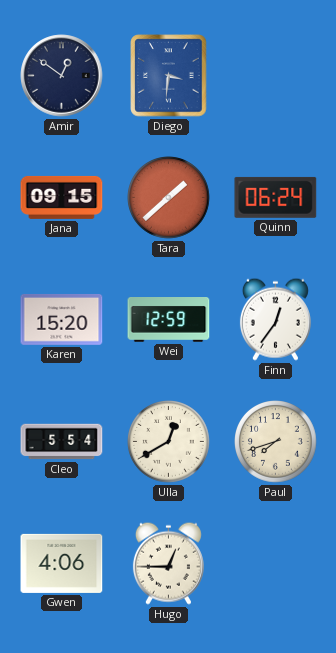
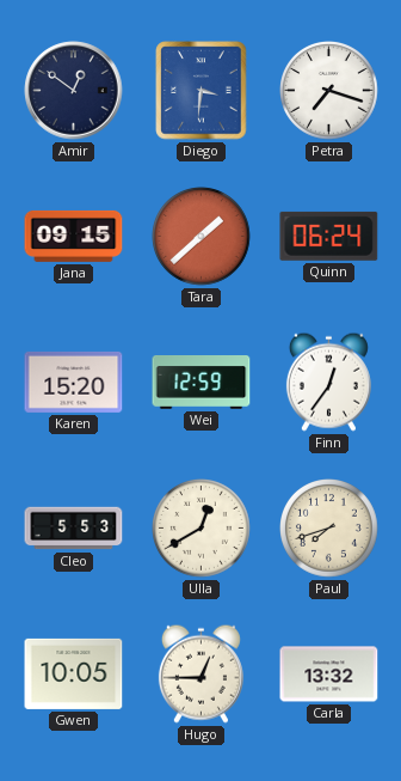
Petra: none -> 7:18
Cleo: 5:54 -> 5:53
Gwen: 4:06 -> 10:05
Carla: none -> 13:32
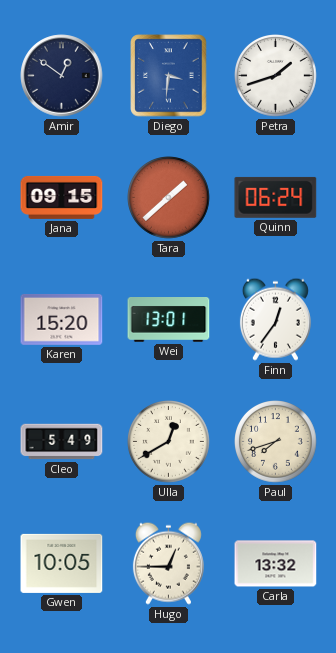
Petra: 7:18 -> 1:42
Wei: 12:59 -> 13:01
Cleo: 5:53 -> 5:49
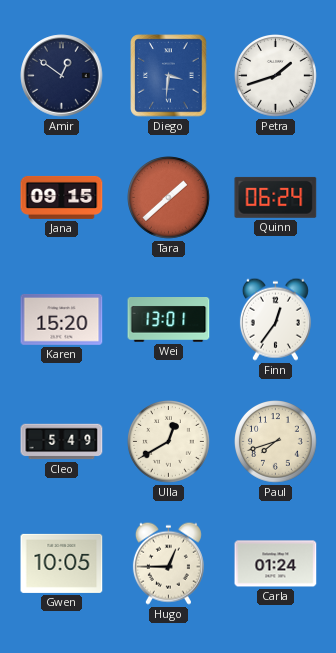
Carla: 13:32 -> 01:24
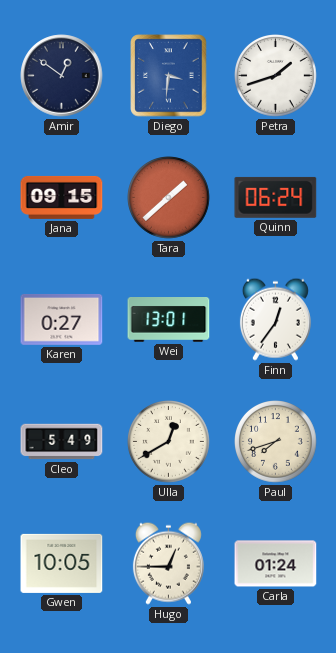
Karen: 15:20 -> 0:27
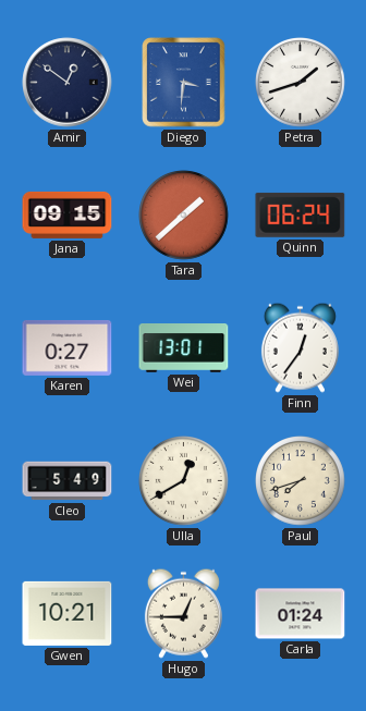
Gwen: 10:05 -> 10:21
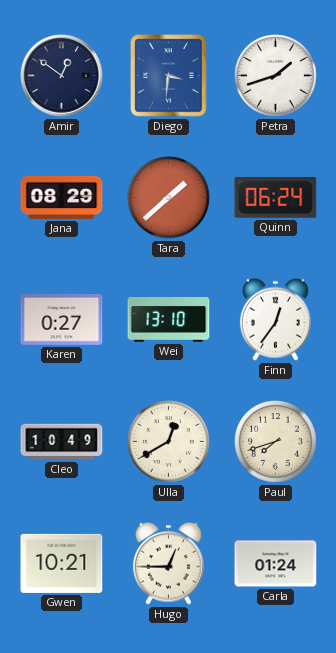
Jana: 09:15 -> 08:29
Wei: 13:01 -> 13:10
Cleo: 5:49 -> 10:49
